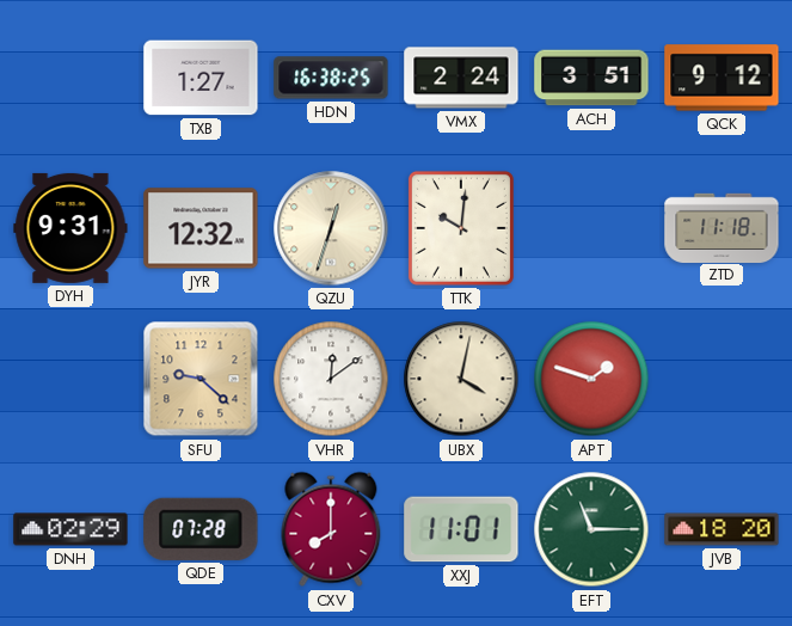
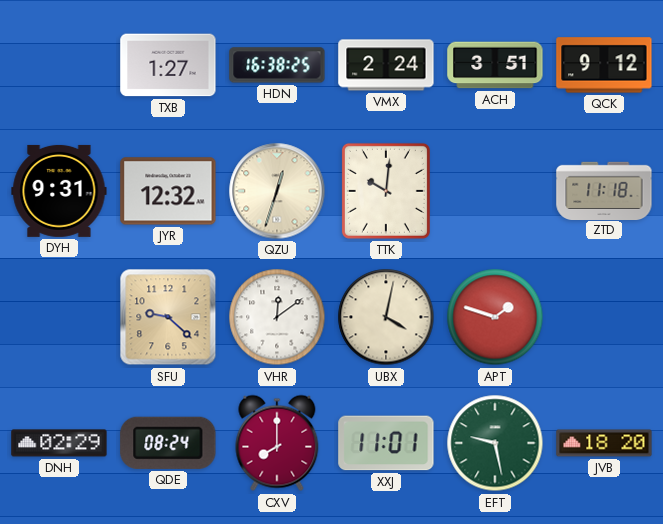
QDE: 07:28 -> 08:24
EFT: 11:15 -> 9:28
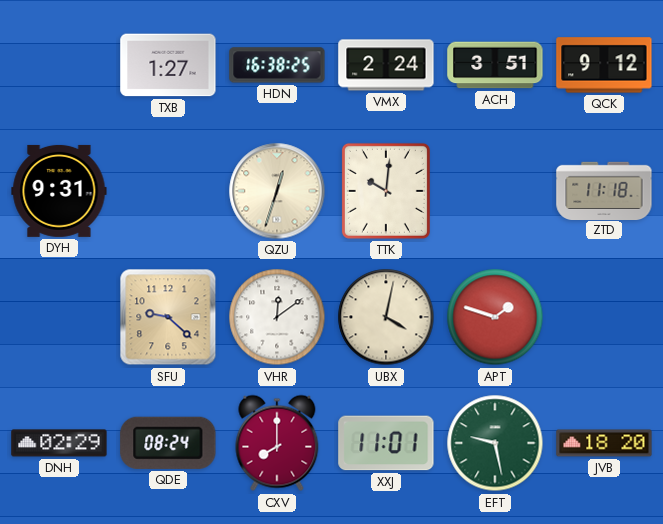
JYR: 12:32 -> none
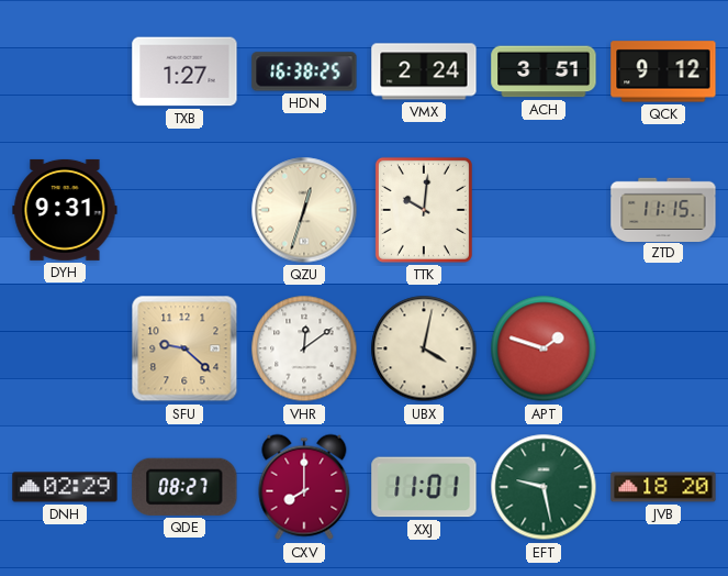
ZTD: 11:18 -> 11:15
QDE: 08:24 -> 08:27
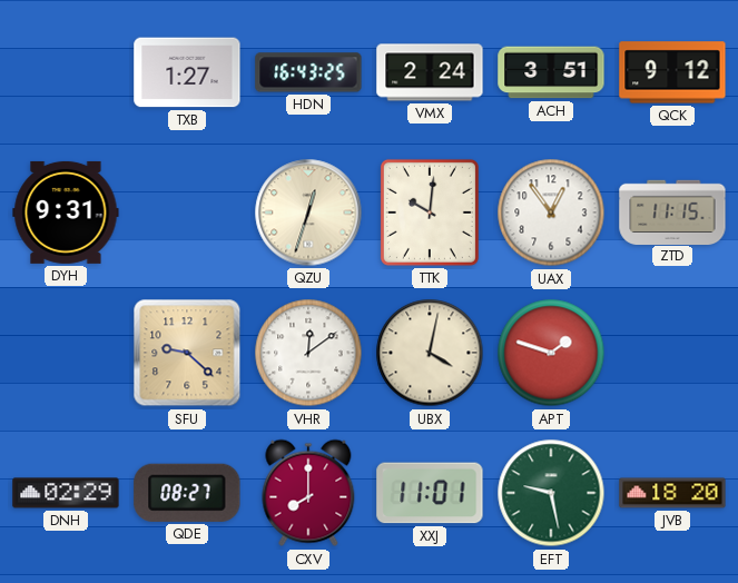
HDN: 16:38 -> 16:43
UAX: none -> 12:54
